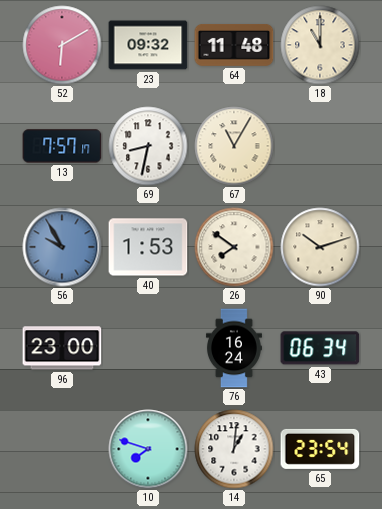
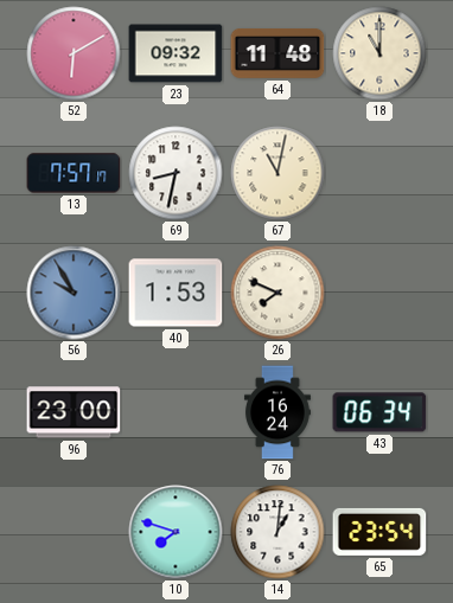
67: 11:05 -> 11:02
26: 7:51 -> 7:49
90: 10:12 -> none
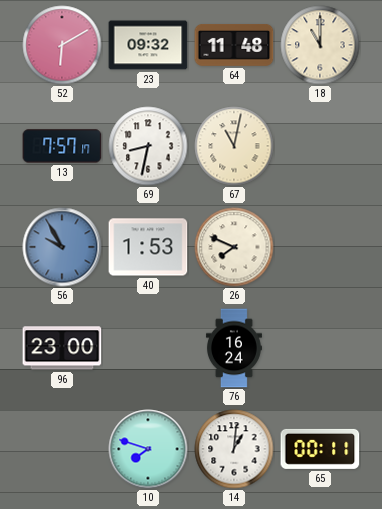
43: 06:34 -> none
65: 23:54 -> 00:11
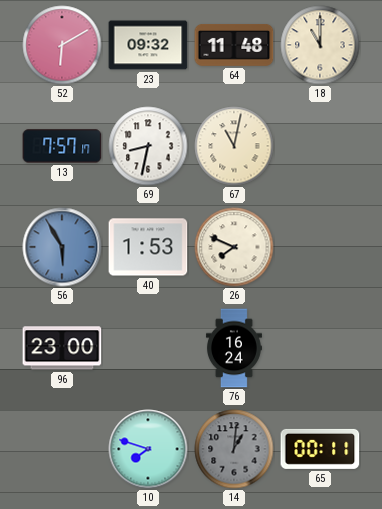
56: 9:55 -> 5:55
14 dial: white -> grey
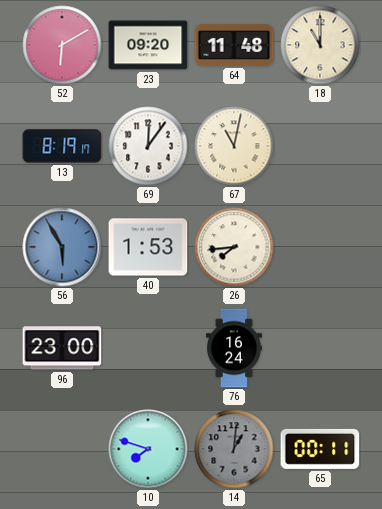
23: 09:32 -> 09:20
13: 7:57 -> 8:19
69: 8:32 -> 12:06
26: 7:49 -> 7:44
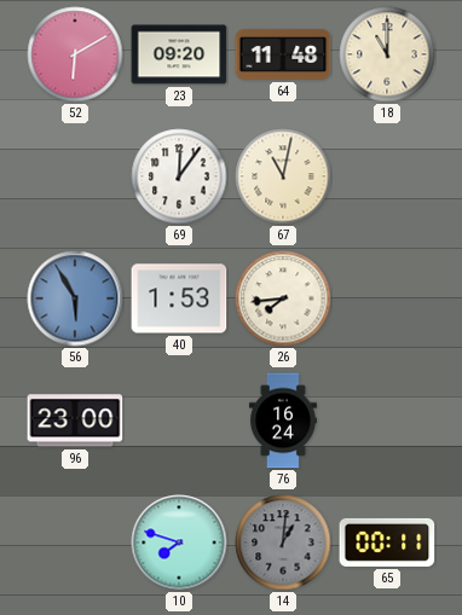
13: 8:19 -> none
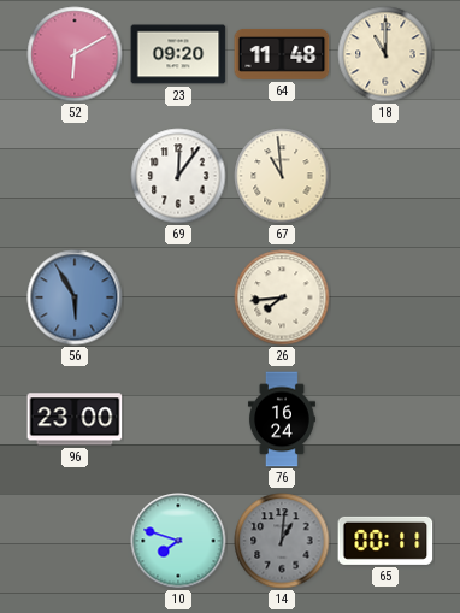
67: 11:02 -> 10:59
40: 1:53 -> none
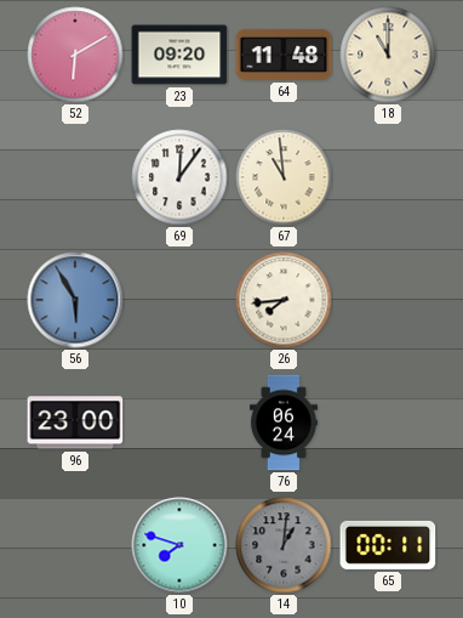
76: 16:24 -> 06:24
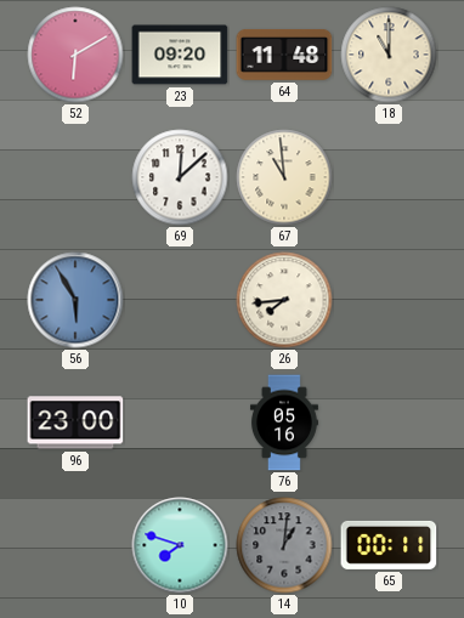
69: 12:06 -> 12:08
76: 06:24 -> 05:16
